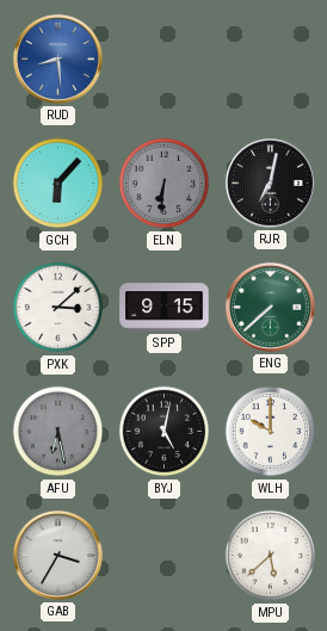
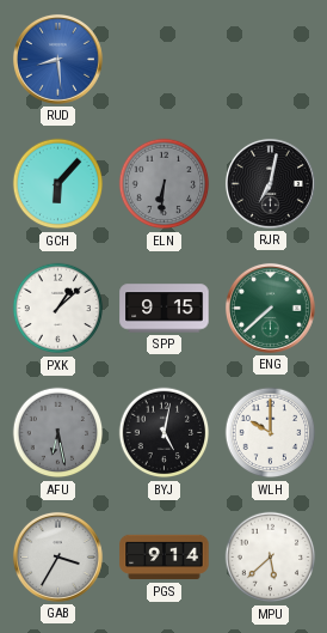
PXK: 3:08 -> 1:08
PGS: none -> 9:14
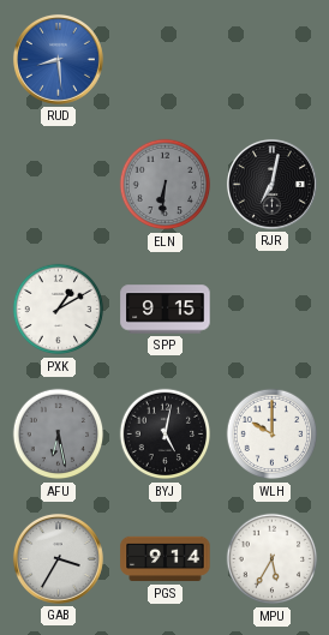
GCH: 6:07 -> none
PXK: 1:08 -> 1:10
ENG: 7:38 -> none
MPU: 5:38 -> 5:35
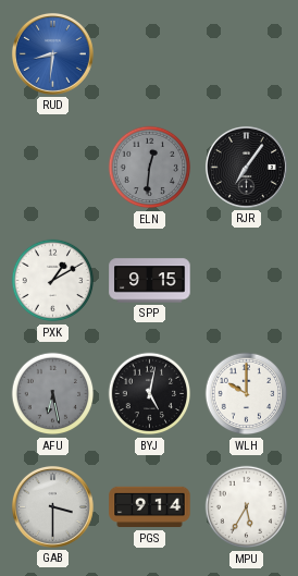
RUD: 8:29 -> 8:31
ELN: 6:31 -> 12:31
RJR: 7:02 -> 7:06
GAB: 3:35 -> 3:30
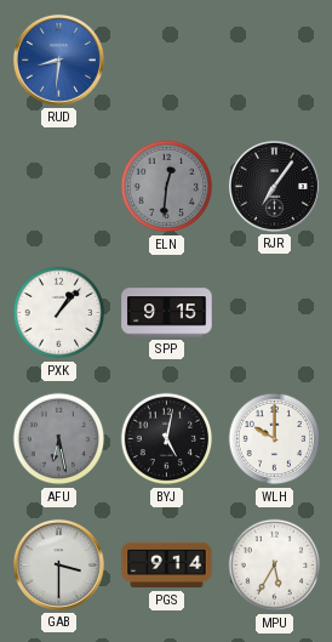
PXK: 1:10 -> 1:07
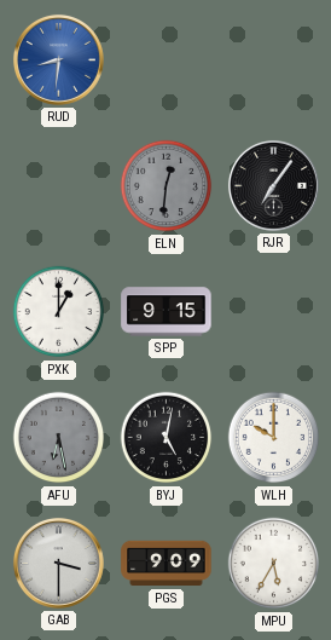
PXK: 1:07 -> 1:00
PGS: 9:14 -> 9:09
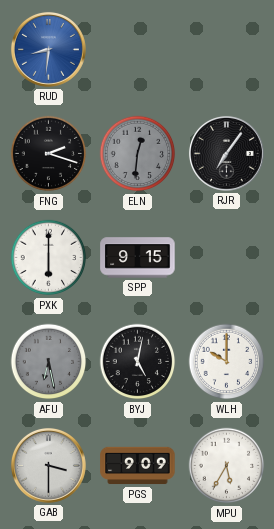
FNG: none -> 2:18
PXK: 1:00 -> 6:00
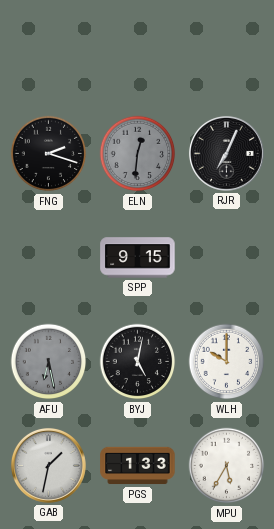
RUD: 8:31 -> none
RJR: 7:06 -> 7:04
PXK: 6:00 -> none
GAB: 3:30 -> 1:32
PGS: 9:09 -> 1:33
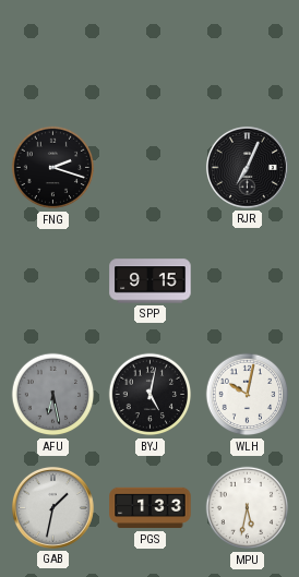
ELN: 12:31 -> none
WLH: 10:00 -> 10:02
MPU: 5:35 -> 5:32
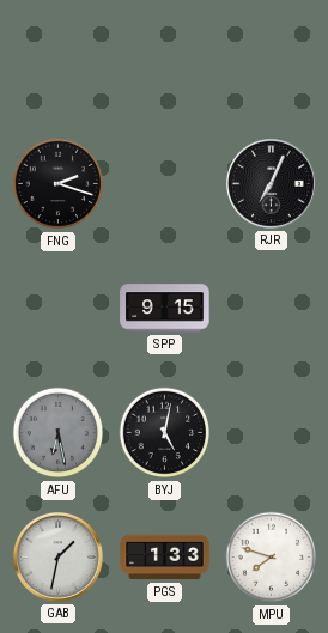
WLH: 10:02 -> none
MPU: 5:32 -> 7:48
